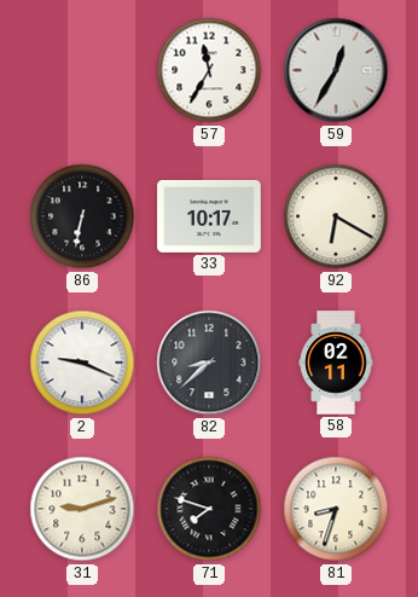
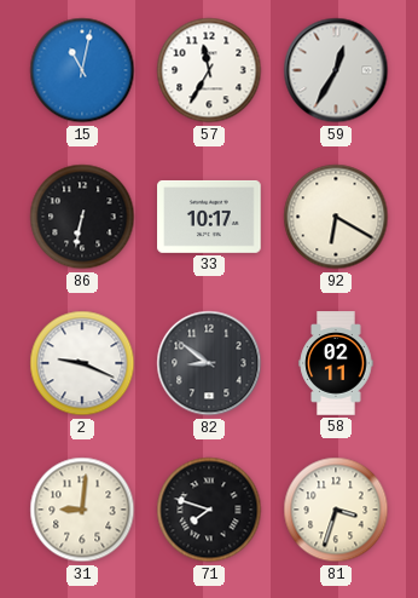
15: none -> 11:02
82: 8:38 -> 8:51
31: 9:12 -> 9:01
81: 8:33 -> 3:33
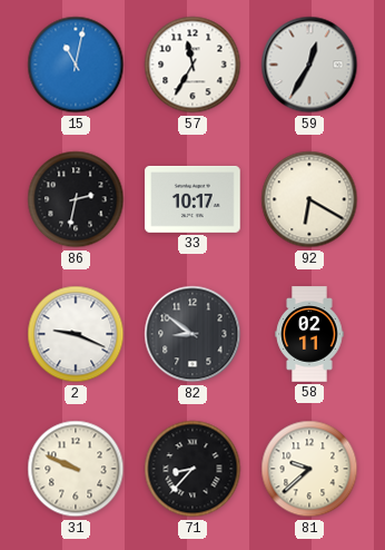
86: 6:32 -> 2:32
31: 9:01 -> 9:49
71: 7:48 -> 8:37
81: 3:33 -> 9:38
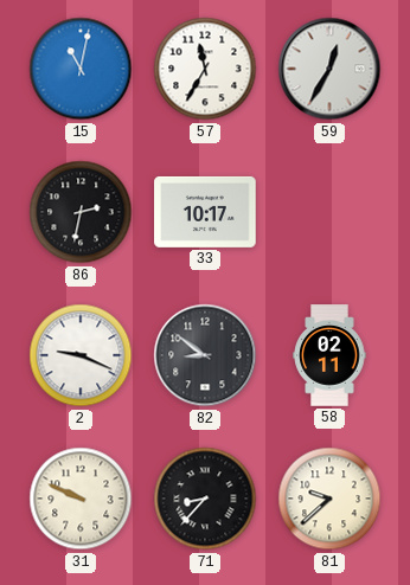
92: 6:20 -> none
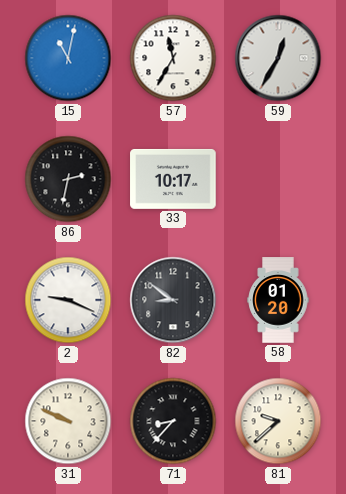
58: 02:11 -> 01:20
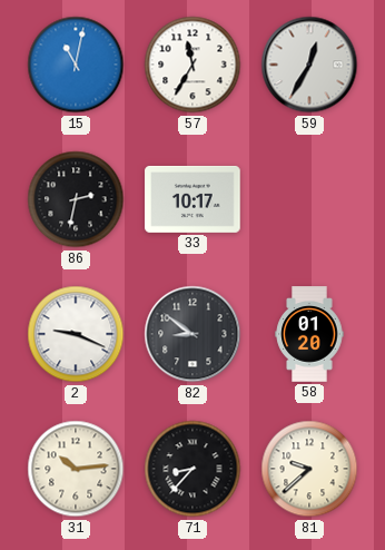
31: 9:49 -> 10:14
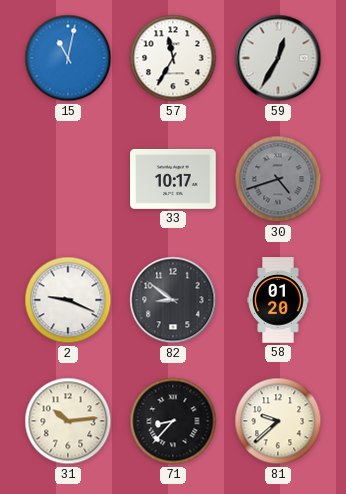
86: 2:32 -> none
30: none -> 4:42
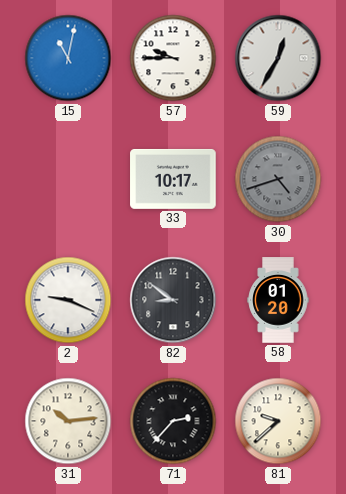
57: 11:35 -> 9:45
71: 8:37 -> 2:37
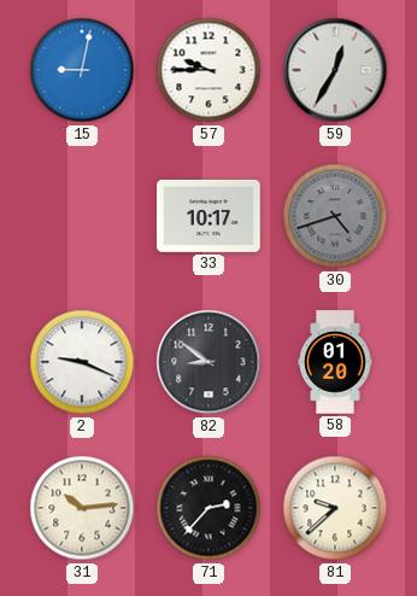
15: 11:02 -> 9:02
